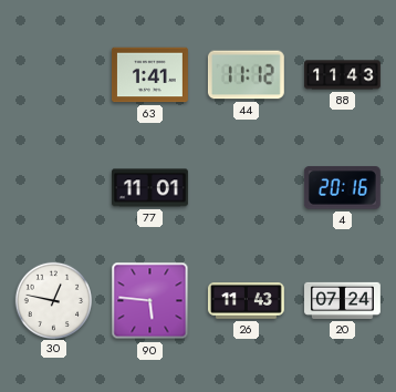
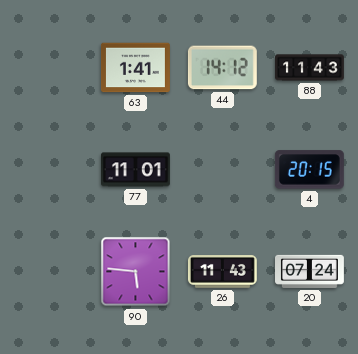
44: 11:12 -> 14:12
4: 20:16 -> 20:15
30: 12:47 -> none
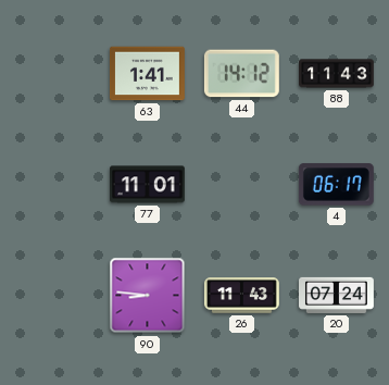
4: 20:15 -> 06:17
90: 5:46 -> 8:46
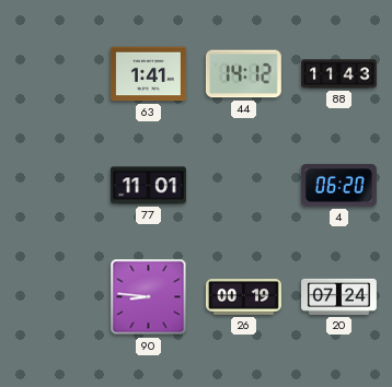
4: 06:17 -> 06:20
26: 11:43 -> 00:19
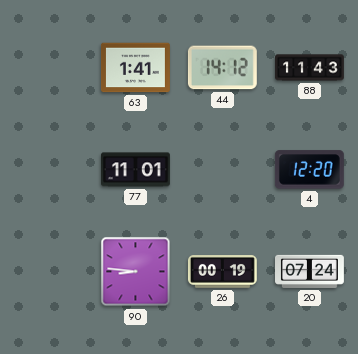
4: 06:20 -> 12:20
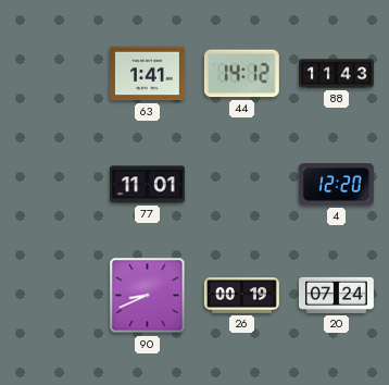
90: 8:46 -> 8:41
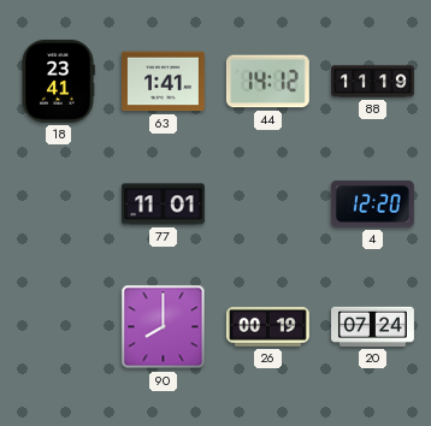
18: none -> 23:41
88: 11:43 -> 11:19
90: 8:41 -> 8:00
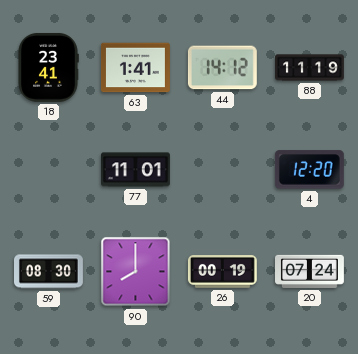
59: none -> 08:30
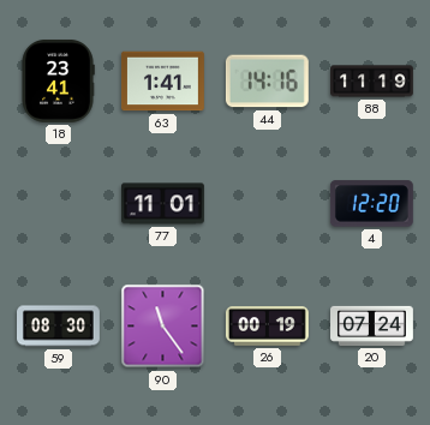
44: 14:12 -> 14:16
90: 8:00 -> 11:24
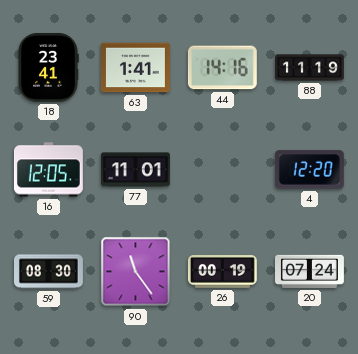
16: none -> 12:05
